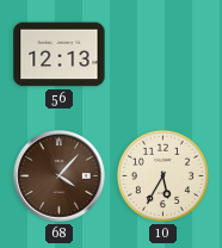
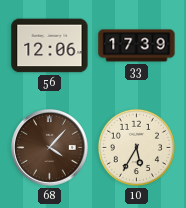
56: 12:13 -> 12:06
33: none -> 17:39
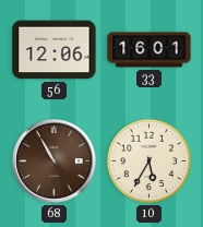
33: 17:39 -> 16:01
68: 4:07 -> 10:55
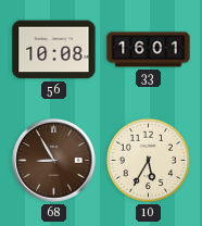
56: 12:06 -> 10:08
68: 10:55 -> 8:55
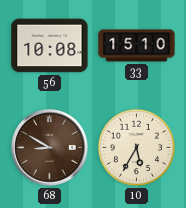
33: 16:01 -> 15:10
68: 8:55 -> 8:50
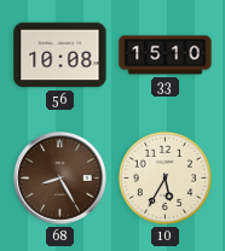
68: 8:50 -> 8:25
